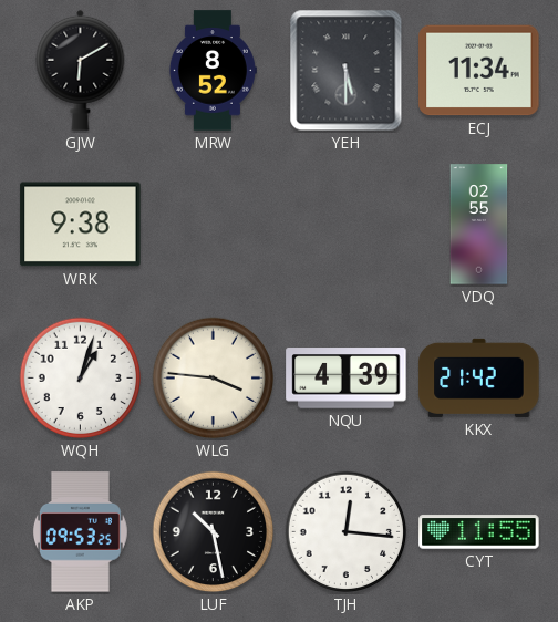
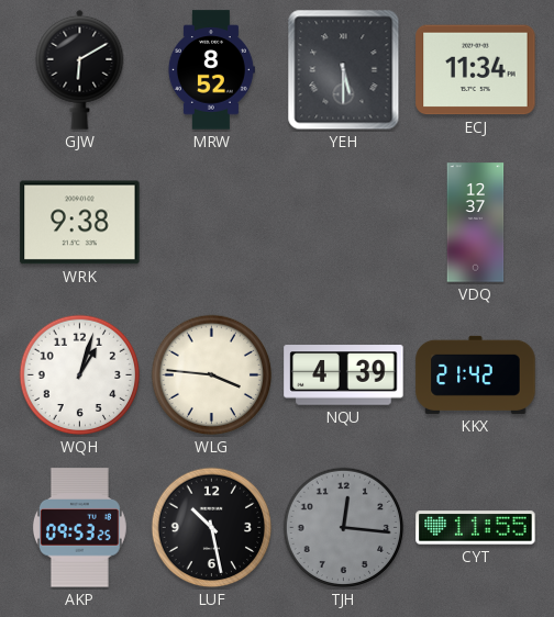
VDQ: 02:55 -> 12:37
TJH dial: white -> grey
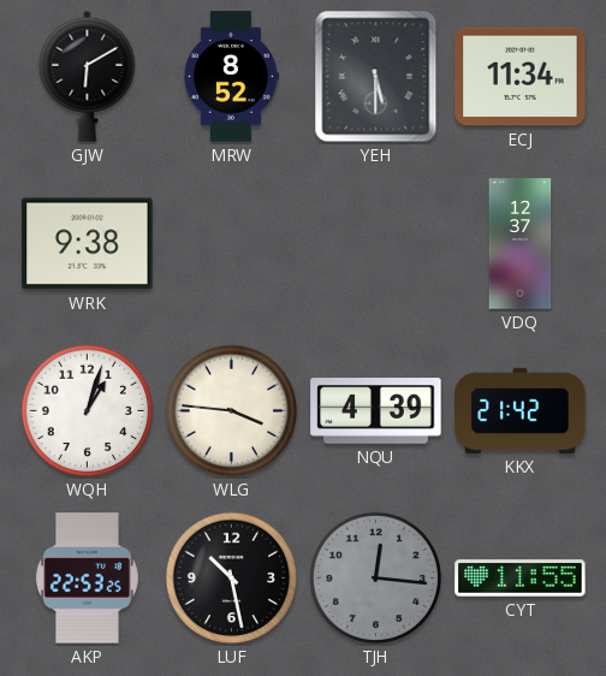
AKP: 09:53 -> 22:53
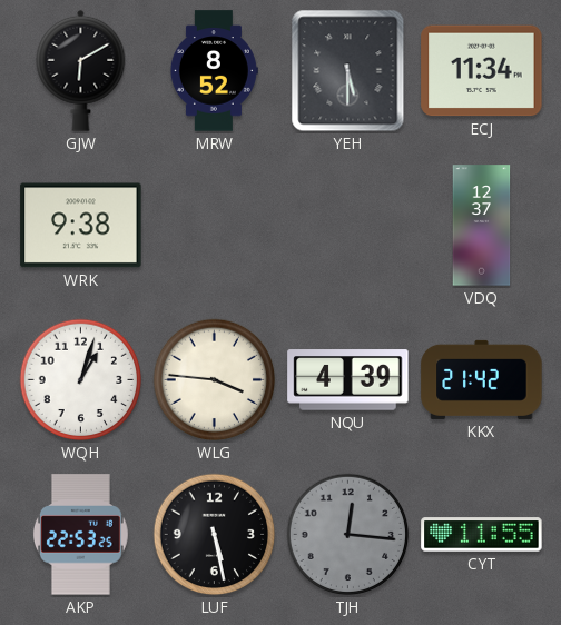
LUF: 10:28 -> 5:28
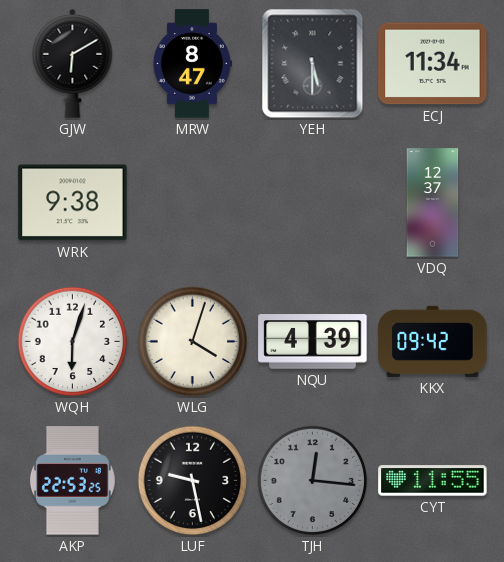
MRW: 8:52 -> 8:47
WQH: 1:03 -> 6:03
WLG: 3:46 -> 4:03
KKX: 21:42 -> 09:42
LUF: 5:28 -> 9:28
